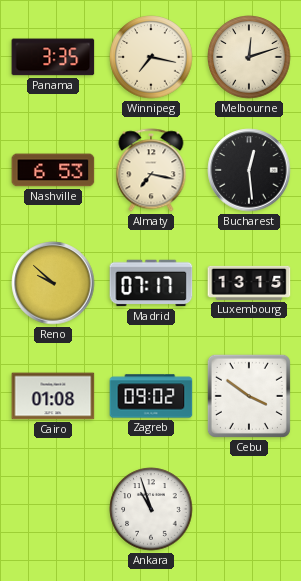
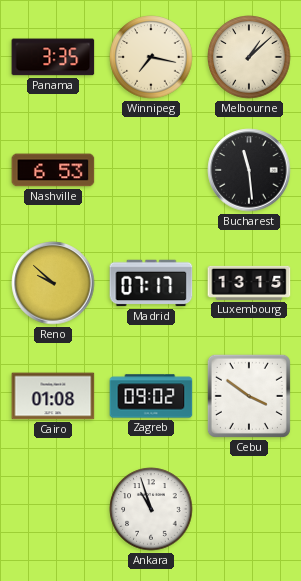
Melbourne: 12:12 -> 1:08
Almaty: 7:17 -> none
Bucharest: 12:29 -> 11:29
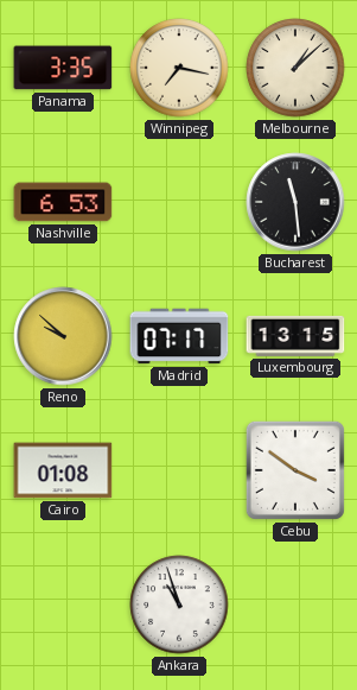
Zagreb: 09:02 -> none
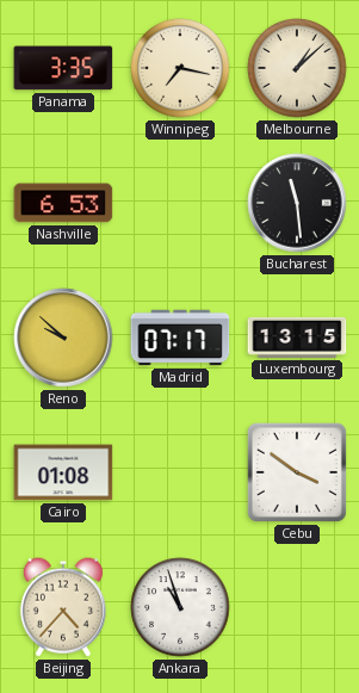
Beijing: none -> 4:37
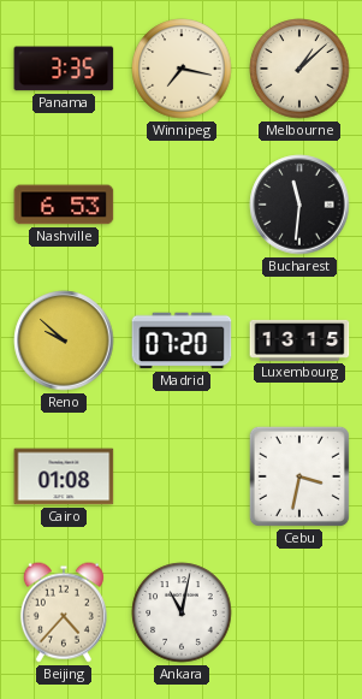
Bucharest: 11:29 -> 11:31
Madrid: 07:17 -> 07:20
Cebu: 3:51 -> 3:32
Ankara: 10:57 -> 11:02
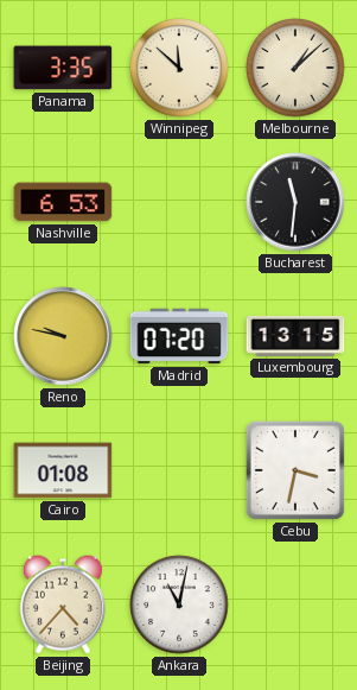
Winnipeg: 7:17 -> 11:52
Reno: 9:52 -> 9:47
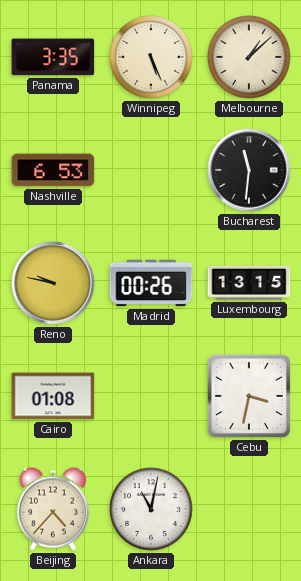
Winnipeg: 11:52 -> 5:26
Madrid: 07:20 -> 00:26
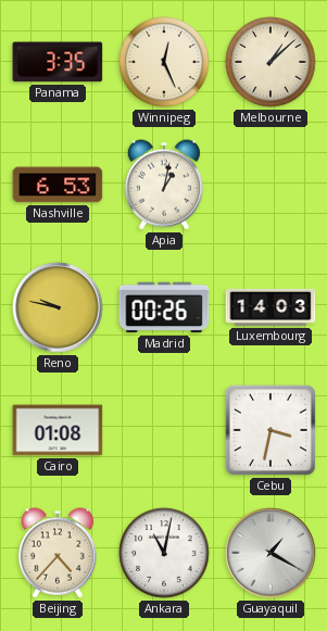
Winnipeg: 5:26 -> 12:26
Apia: none -> 1:02
Bucharest: 11:31 -> none
Luxembourg: 13:15 -> 14:03
Guayaquil: none -> 1:20
